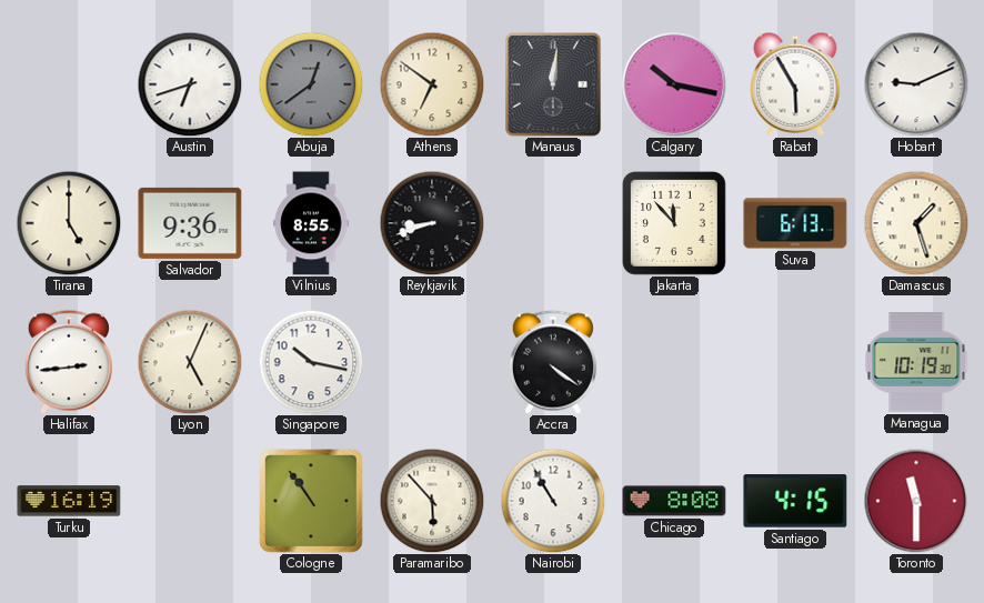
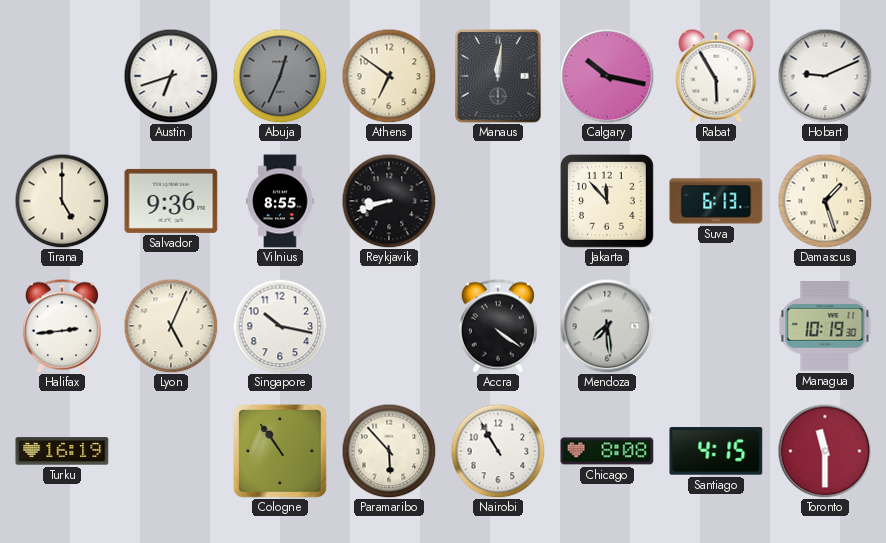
Abuja: 12:39 -> 12:34
Mendoza: none -> 7:29
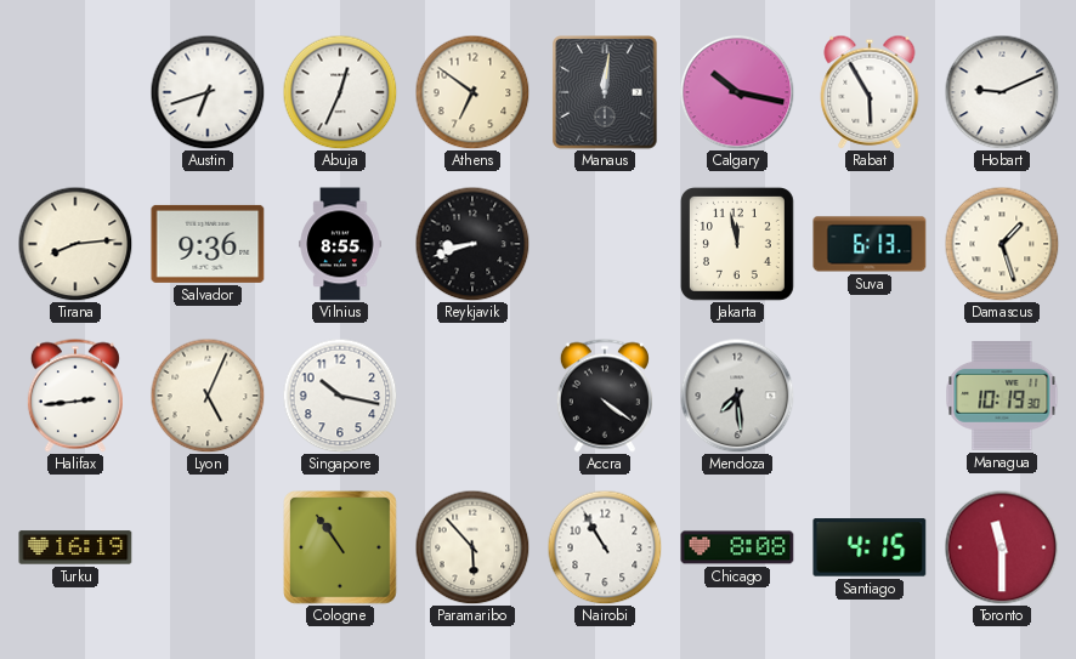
Abuja dial: grey -> white
Tirana: 5:00 -> 8:14
Jakarta: 11:53 -> 11:58
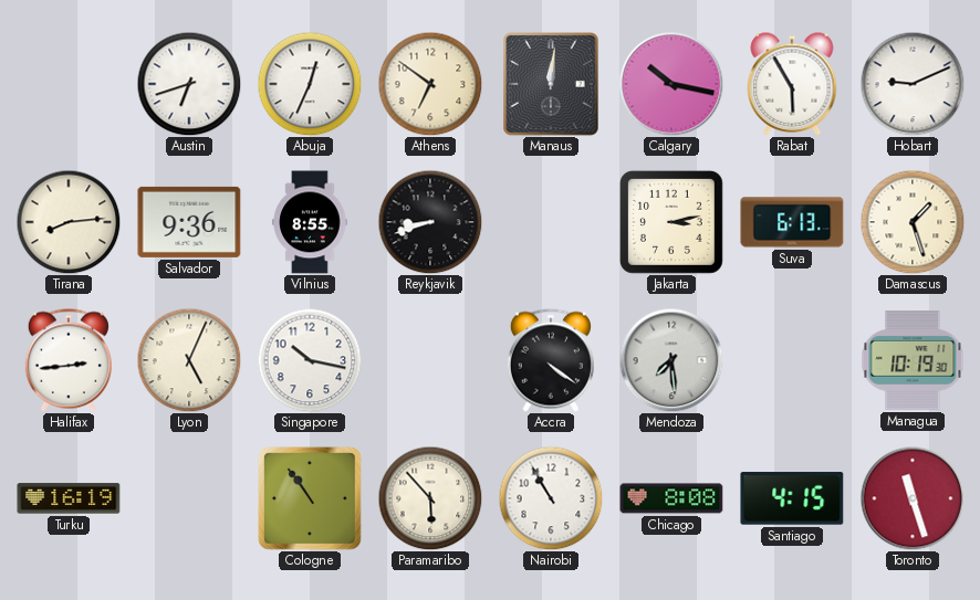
Jakarta: 11:58 -> 3:13
Toronto: 11:30 -> 11:27
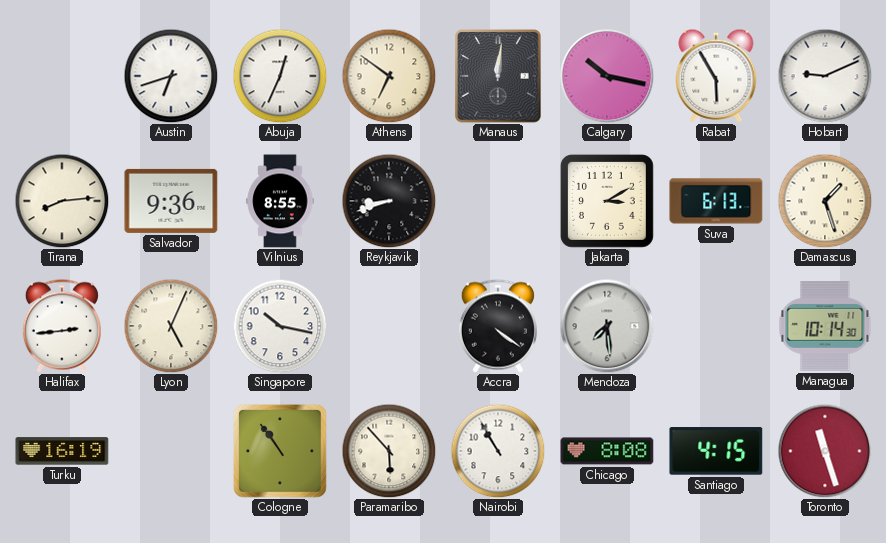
Jakarta: 3:13 -> 3:10
Managua: 10:19 -> 10:14
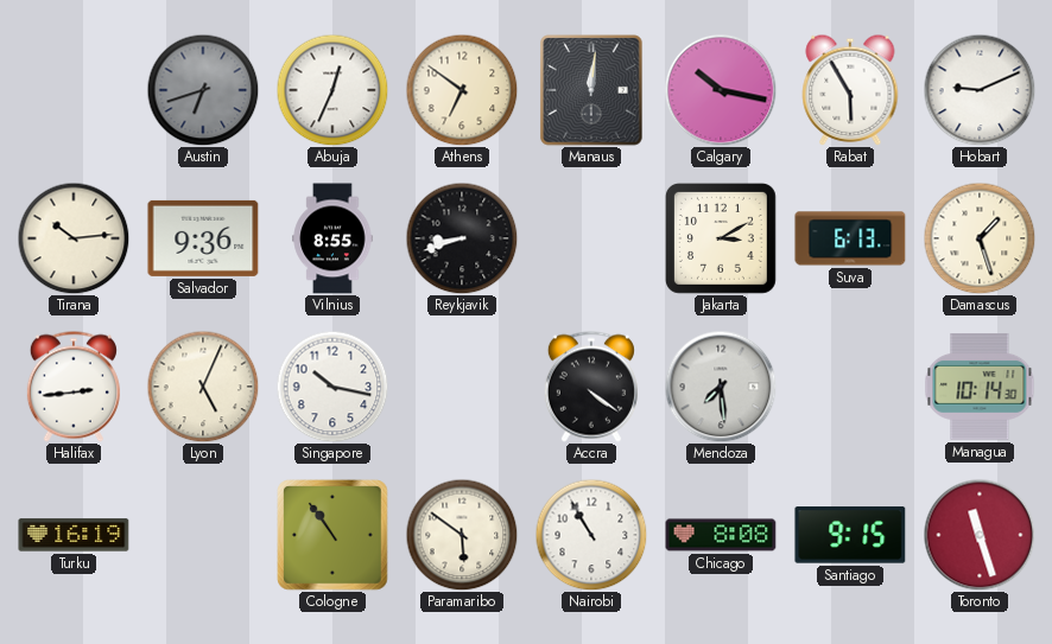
Austin dial: white -> grey
Tirana: 8:14 -> 10:14
Paramaribo: 5:53 -> 5:51
Santiago: 4:15 -> 9:15
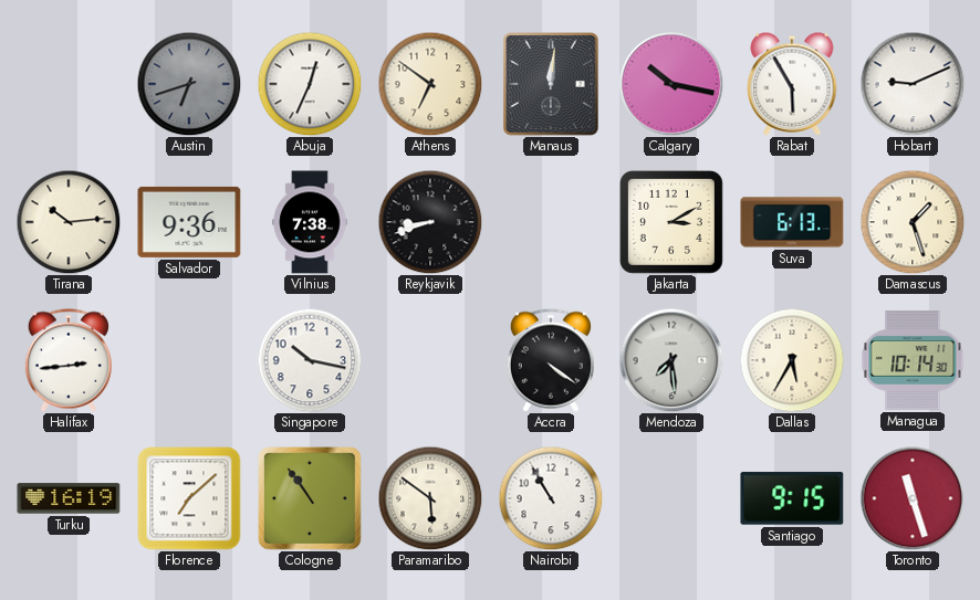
Vilnius: 8:55 -> 7:38
Lyon: 5:04 -> none
Dallas: none -> 5:35
Florence: none -> 7:08
Chicago: 8:08 -> none
